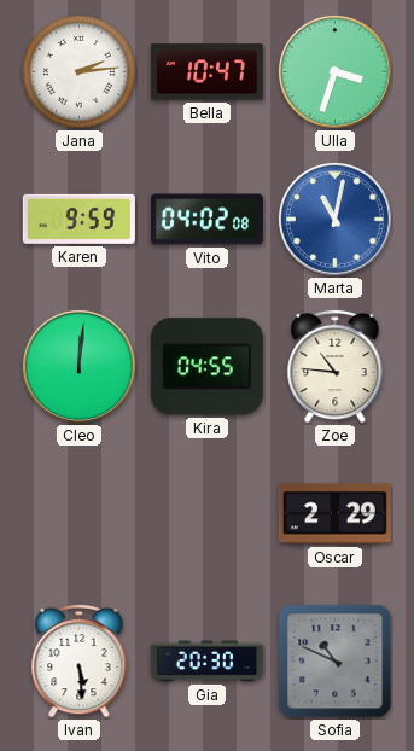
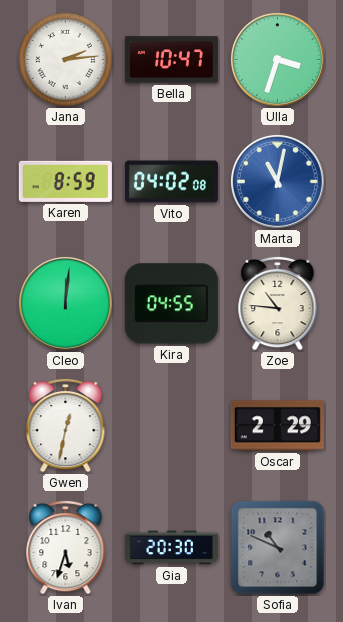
Karen: 9:59 -> 8:59
Gwen: none -> 12:32
Ivan: 5:29 -> 5:33
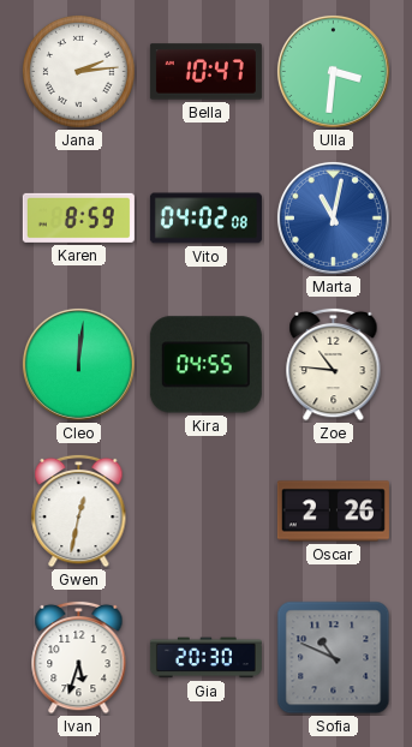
Ulla: 3:33 -> 3:31
Oscar: 2:29 -> 2:26
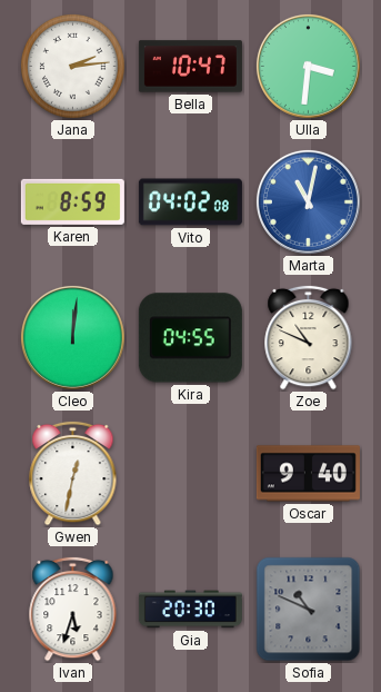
Zoe: 10:46 -> 10:49
Oscar: 2:26 -> 9:40
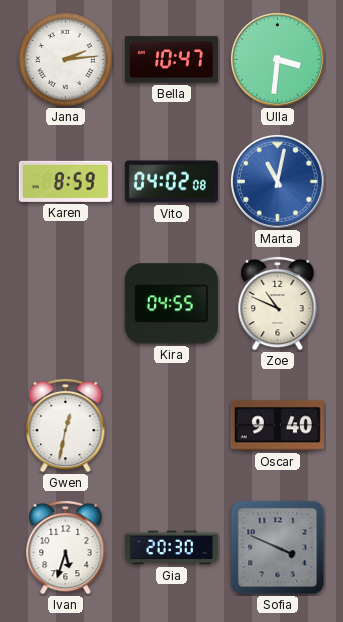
Cleo: 12:01 -> none
Sofia: 10:49 -> 3:49
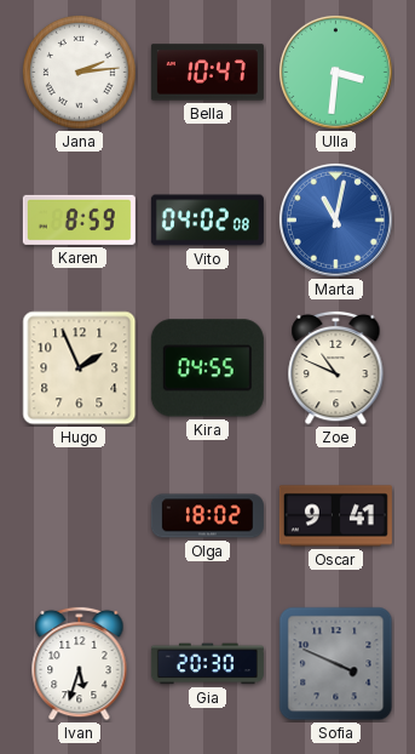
Hugo: none -> 1:56
Gwen: 12:32 -> none
Olga: none -> 18:02
Oscar: 9:40 -> 9:41
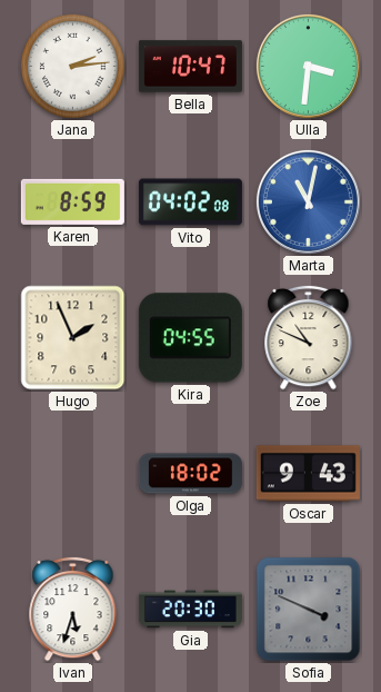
Oscar: 9:41 -> 9:43
